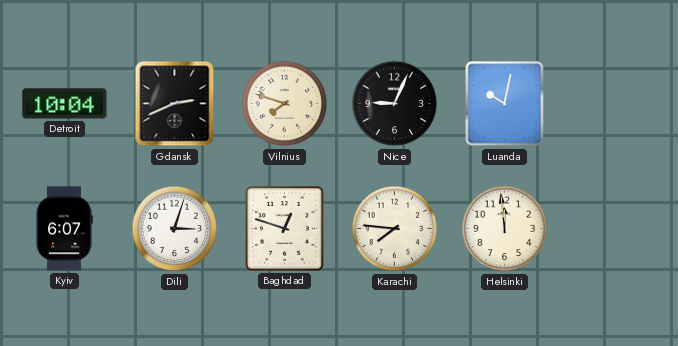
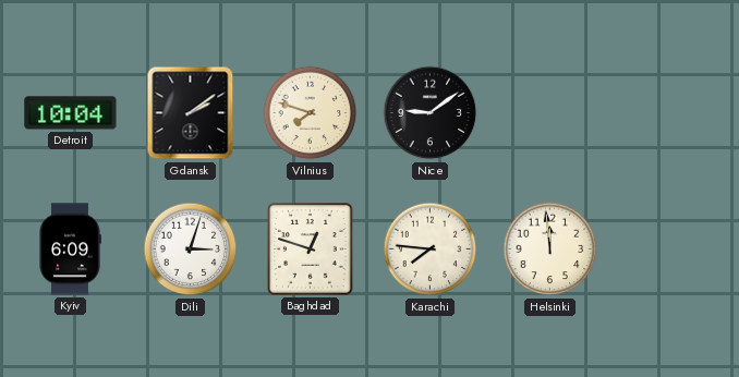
Gdansk: 2:41 -> 2:09
Nice: 9:04 -> 9:09
Luanda: 10:02 -> none
Kyiv: 6:07 -> 6:09
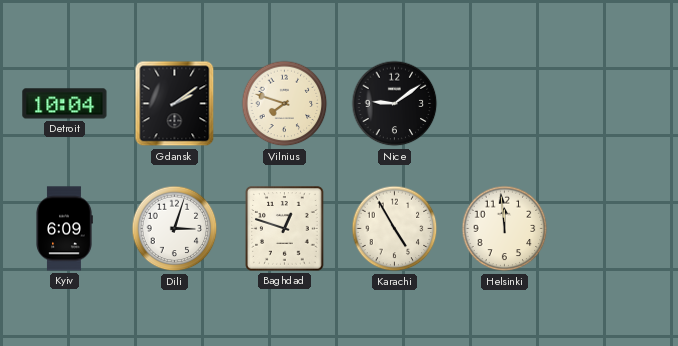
Karachi: 7:46 -> 4:55
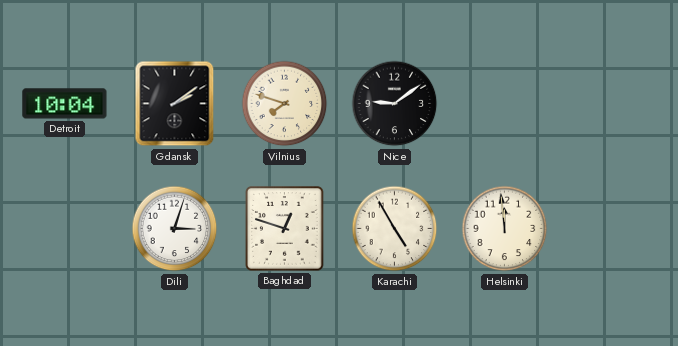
Kyiv: 6:09 -> none
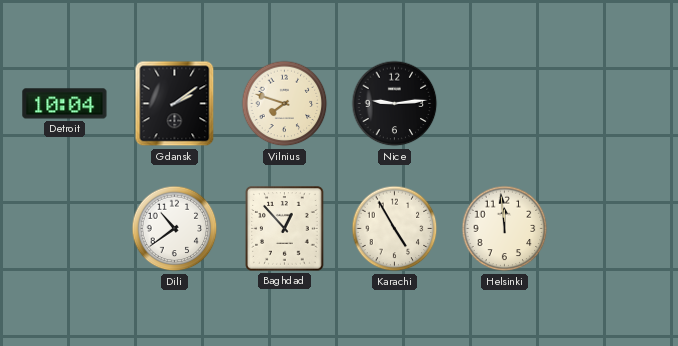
Nice: 9:09 -> 9:14
Dili: 3:03 -> 10:39
Baghdad: 12:48 -> 12:53
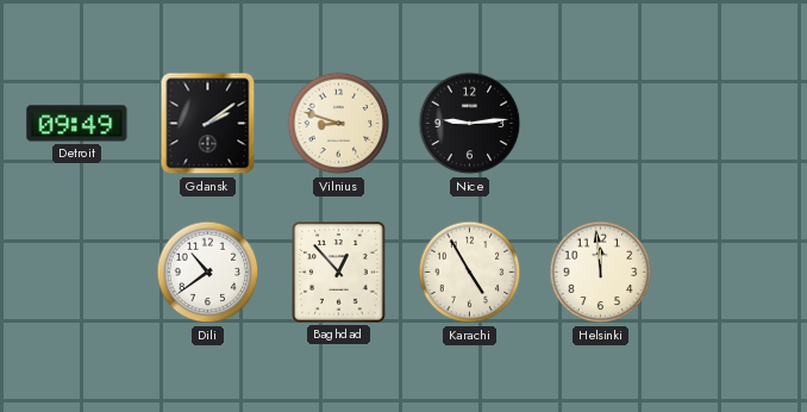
Detroit: 10:04 -> 09:49
Vilnius: 7:48 -> 8:48
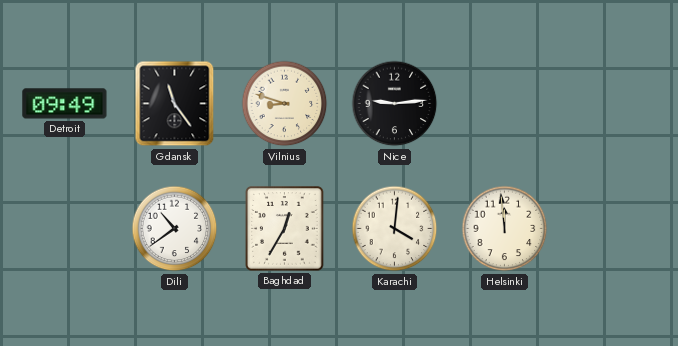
Gdansk: 2:09 -> 11:24
Baghdad: 12:53 -> 12:35
Karachi: 4:55 -> 4:01
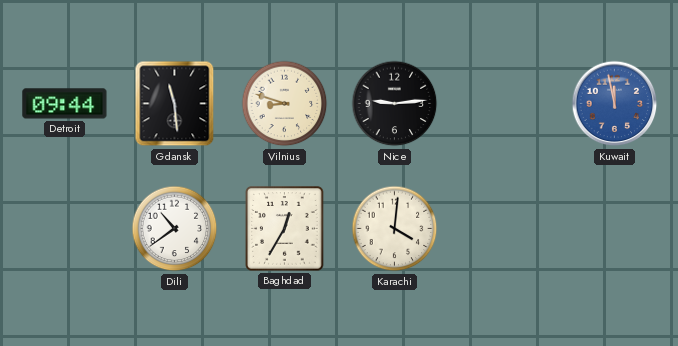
Detroit: 09:49 -> 09:44
Gdansk: 11:24 -> 11:29
Kuwait: none -> 11:58
Helsinki: 11:59 -> none
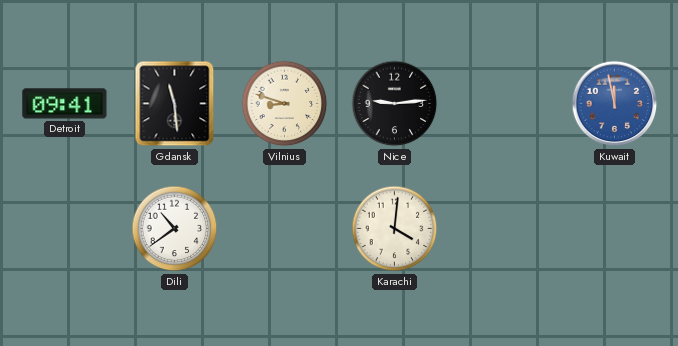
Detroit: 09:44 -> 09:41
Baghdad: 12:35 -> none
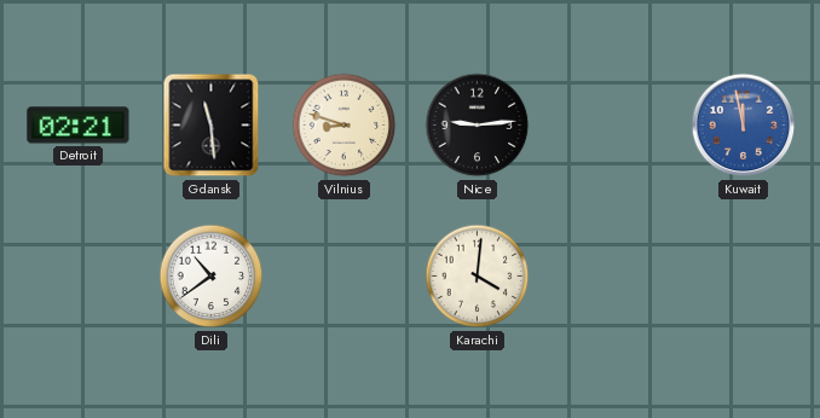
Detroit: 09:41 -> 02:21
